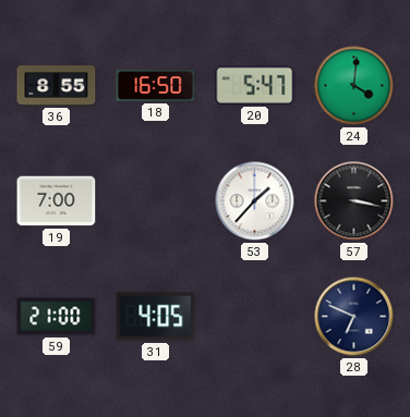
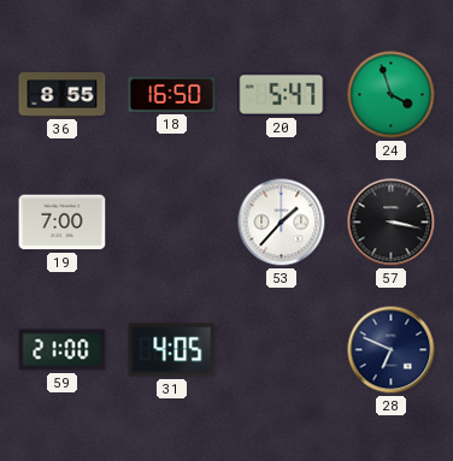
24: 4:01 -> 3:57
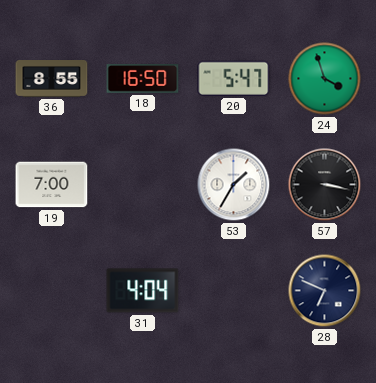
53: 1:37 -> 1:35
59: 21:00 -> none
31: 4:05 -> 4:04
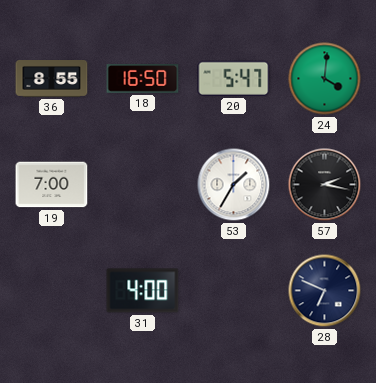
24: 3:57 -> 4:01
57: 3:17 -> 2:17
31: 4:04 -> 4:00
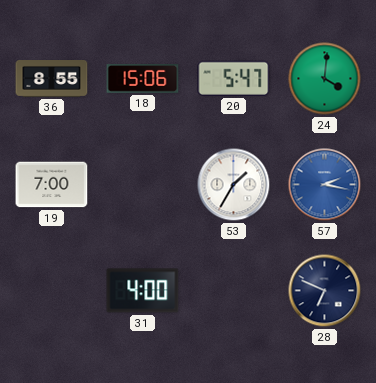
18: 16:50 -> 15:06
57 dial: black -> blue
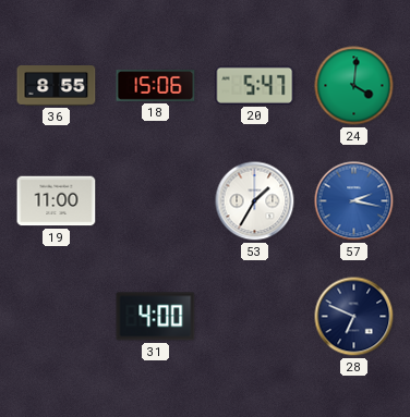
19: 7:00 -> 11:00
